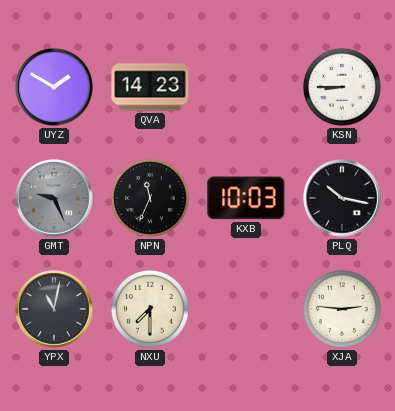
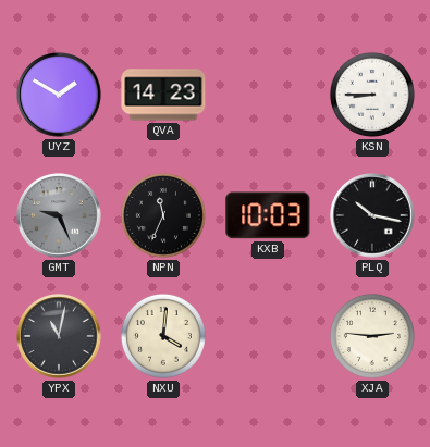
NXU: 7:30 -> 4:01
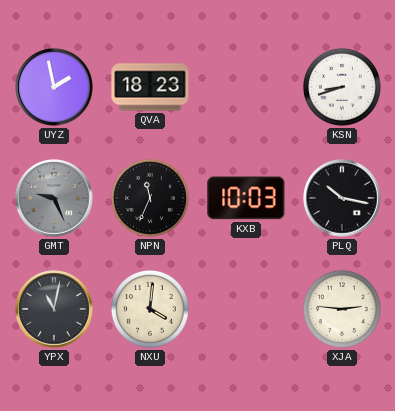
UYZ: 1:50 -> 1:58
QVA: 14:23 -> 18:23
KSN: 8:45 -> 8:42
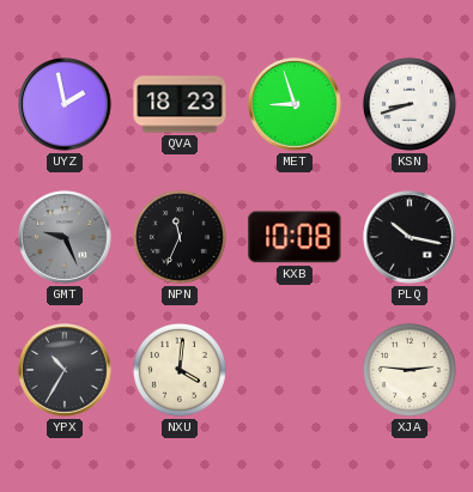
MET: none -> 8:57
KXB: 10:03 -> 10:08
YPX: 11:02 -> 10:35
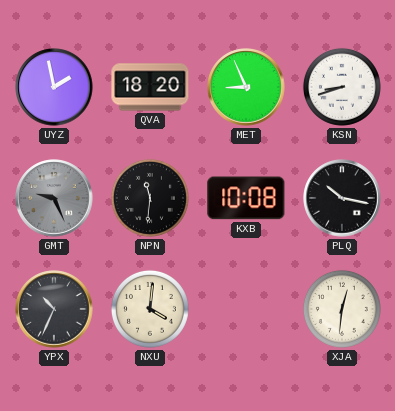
QVA: 18:23 -> 18:20
MET: 8:57 -> 8:56
NPN: 11:34 -> 11:31
YPX: 10:35 -> 10:34
XJA: 2:46 -> 12:31
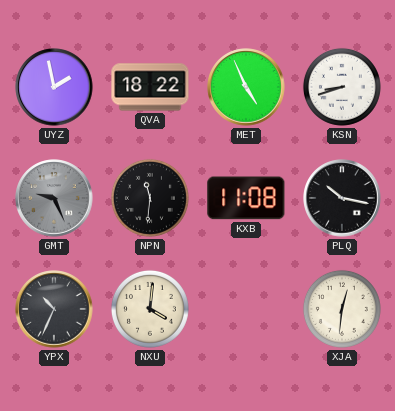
QVA: 18:20 -> 18:22
MET: 8:56 -> 4:56
KXB: 10:08 -> 11:08
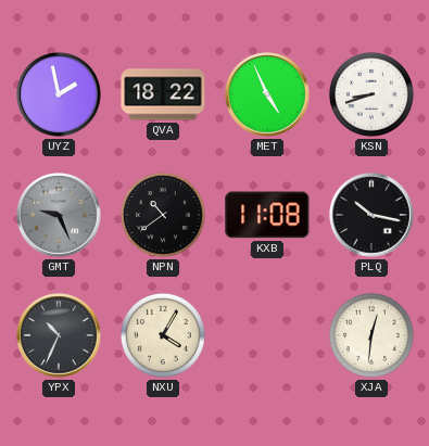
NPN: 11:31 -> 10:39
NXU: 4:01 -> 4:05
